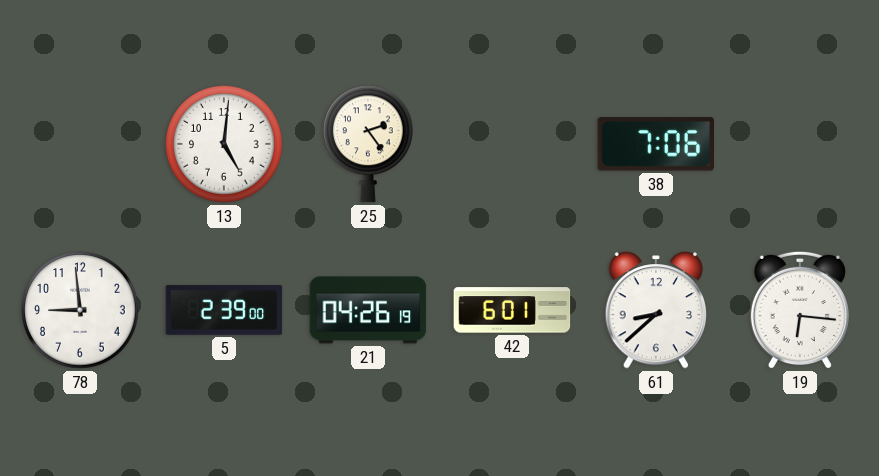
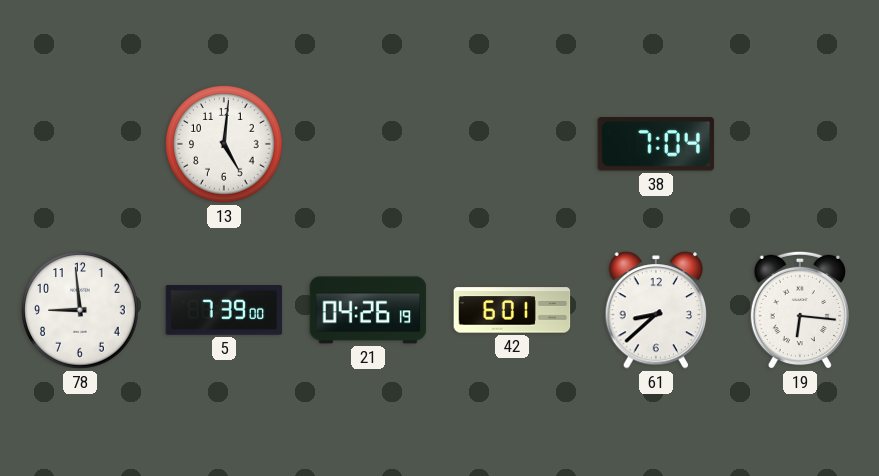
25: 2:24 -> none
38: 7:06 -> 7:04
5: 2:39 -> 7:39
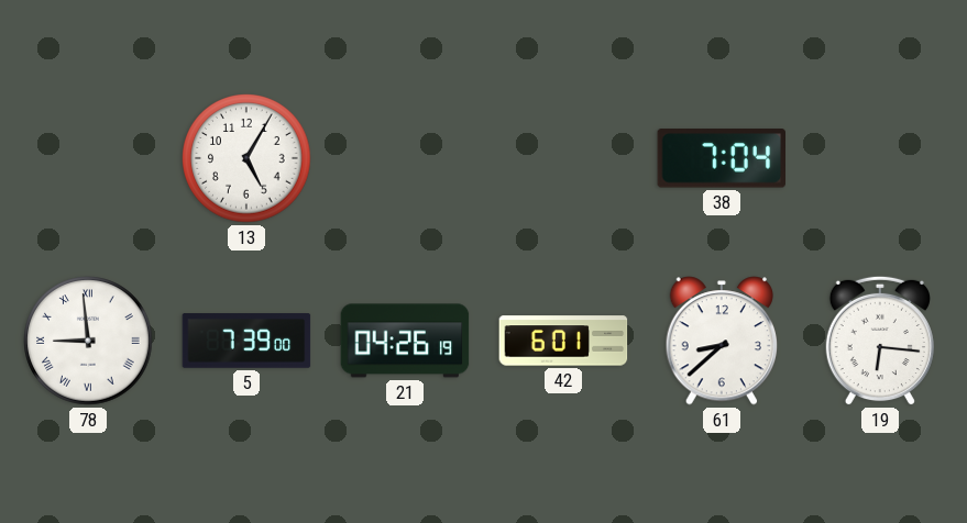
13: 5:01 -> 5:05
78 numerals: Arabic -> Roman
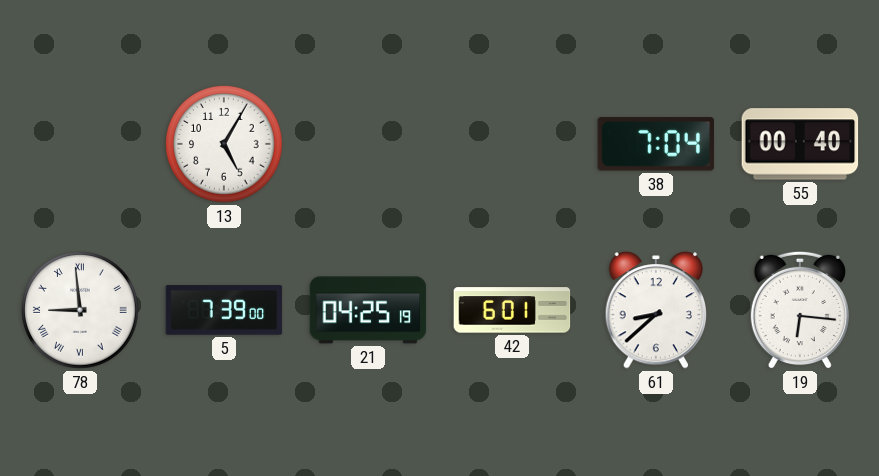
55: none -> 00:40
21: 04:26 -> 04:25
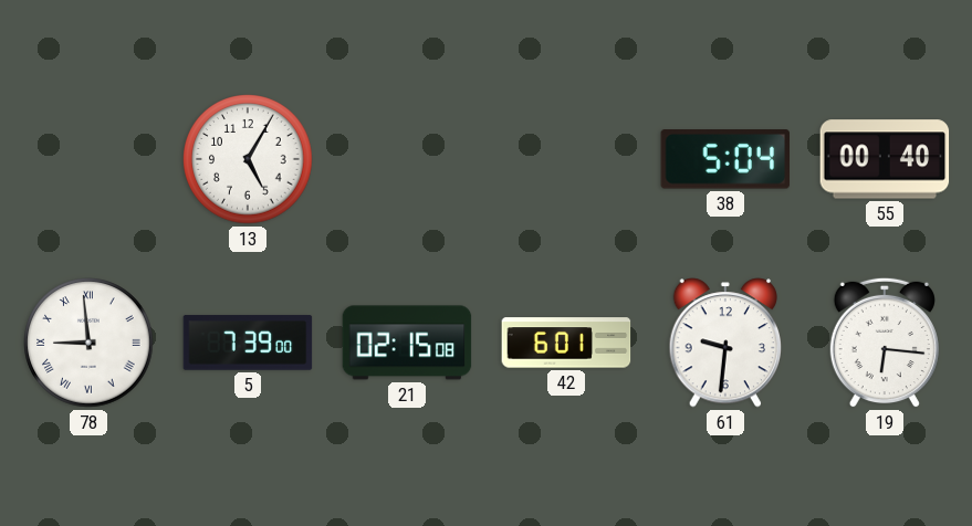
38: 7:04 -> 5:04
21: 04:25 -> 02:15
61: 8:38 -> 9:31
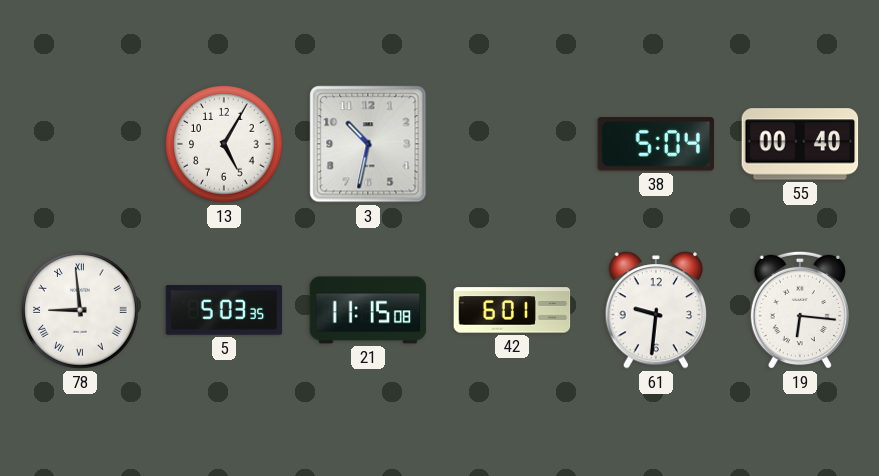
3: none -> 10:32
5: 7:39 -> 5:03
21: 02:15 -> 11:15
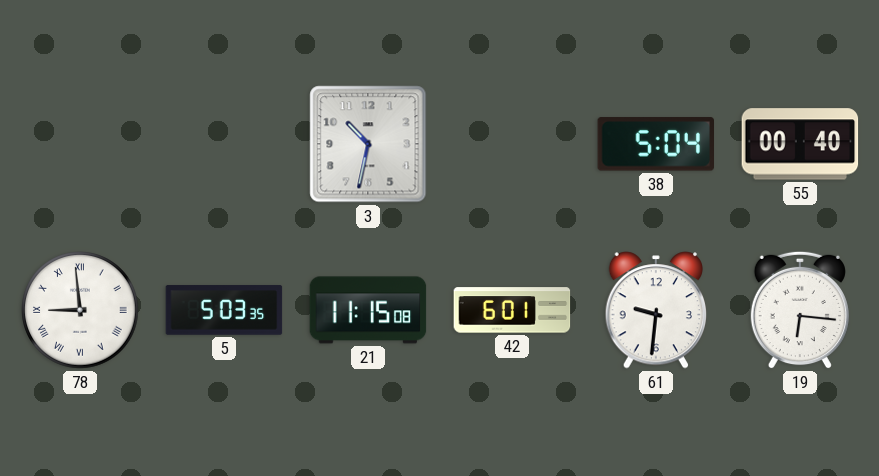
13: 5:05 -> none
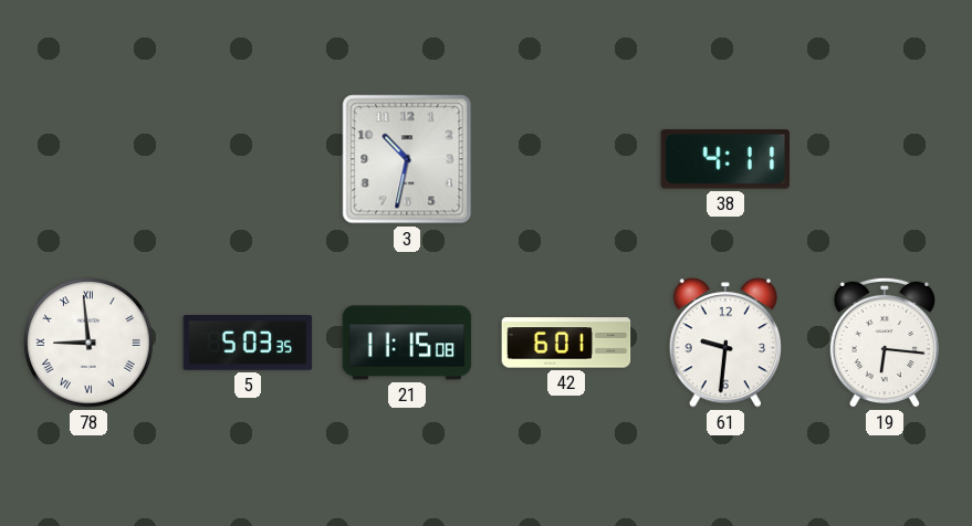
38: 5:04 -> 4:11
55: 00:40 -> none
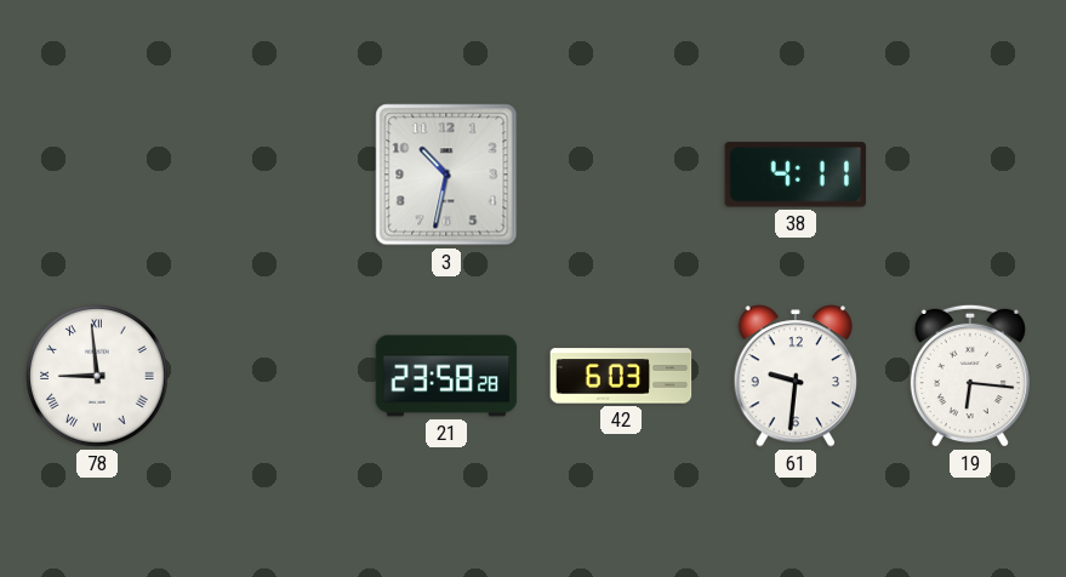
5: 5:03 -> none
21: 11:15 -> 23:58
42: 6:01 -> 6:03
